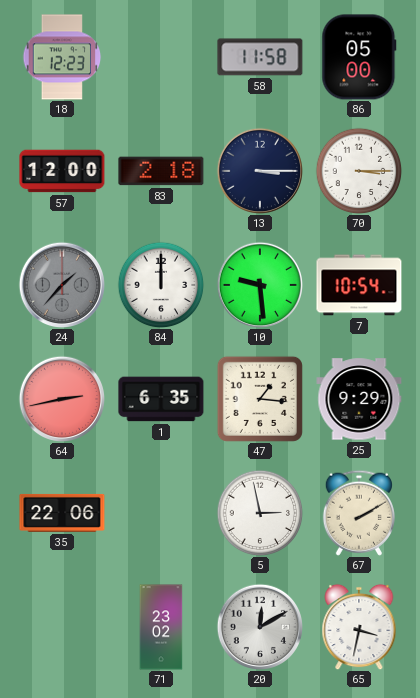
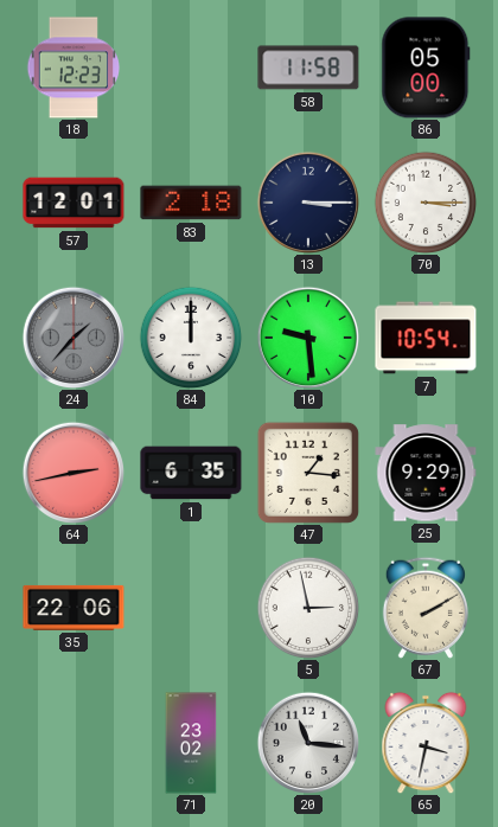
57: 12:00 -> 12:01
20: 12:10 -> 11:16
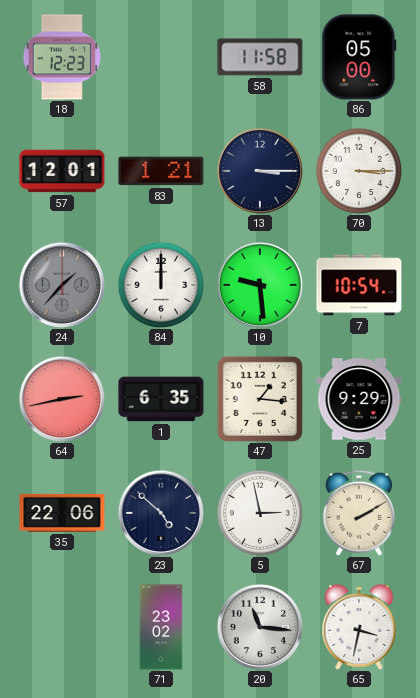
83: 2:18 -> 1:21
23: none -> 4:52
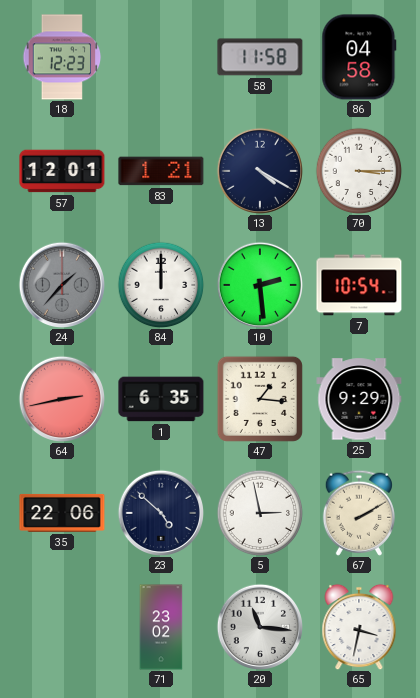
86: 05:00 -> 04:58
13: 3:15 -> 4:20
10: 9:29 -> 2:29
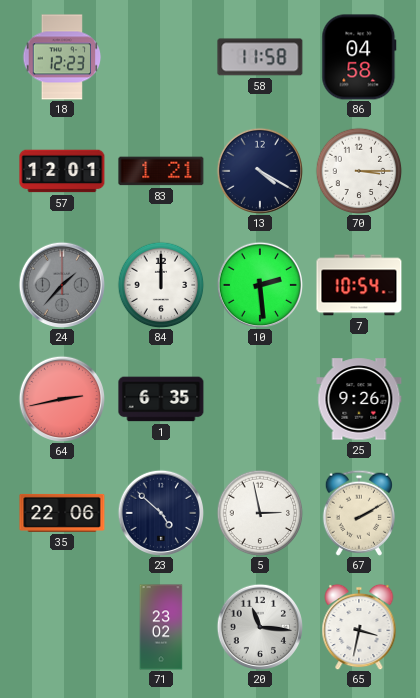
47: 1:16 -> none
25: 9:29 -> 9:26
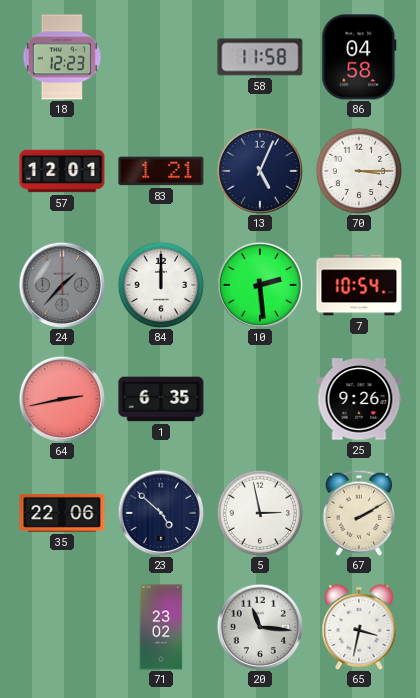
13: 4:20 -> 5:04
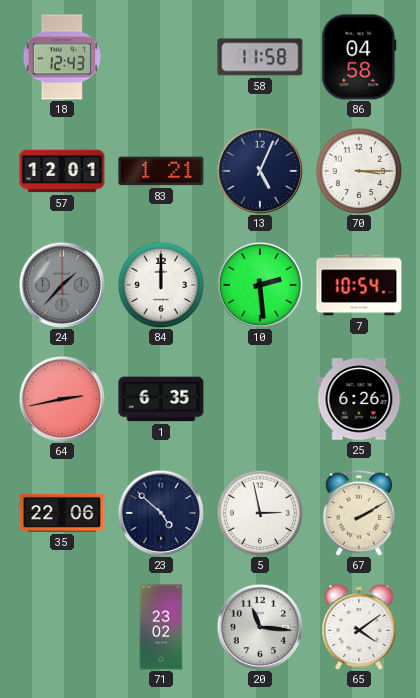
18: 12:23 -> 12:43
25: 9:26 -> 6:26
65: 3:32 -> 4:09
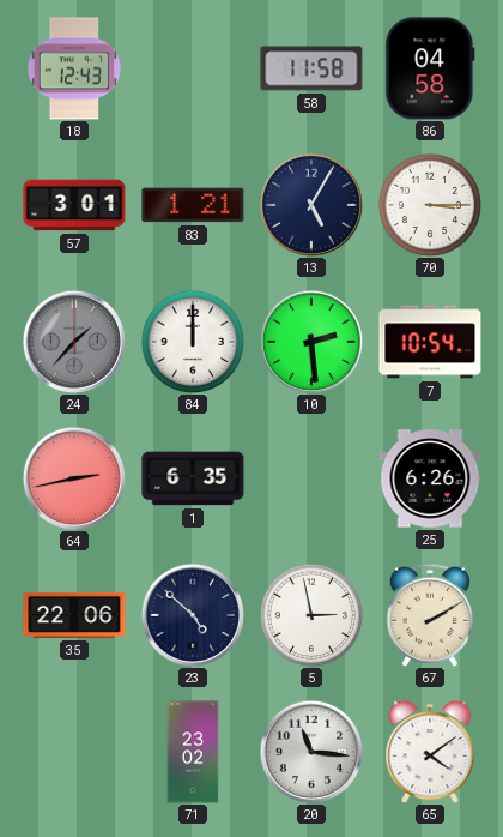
57: 12:01 -> 3:01
13: 5:04 -> 5:05
